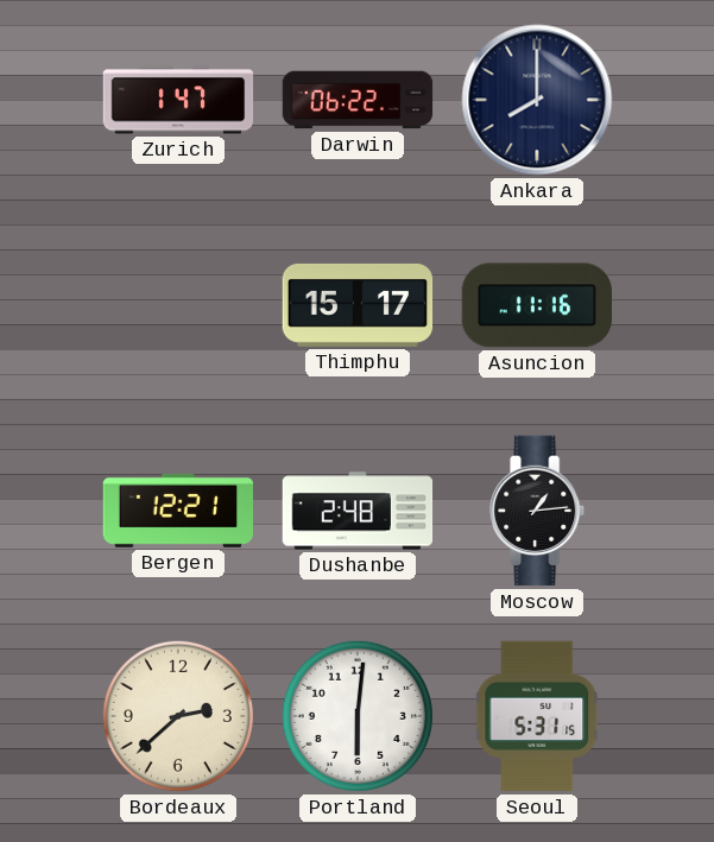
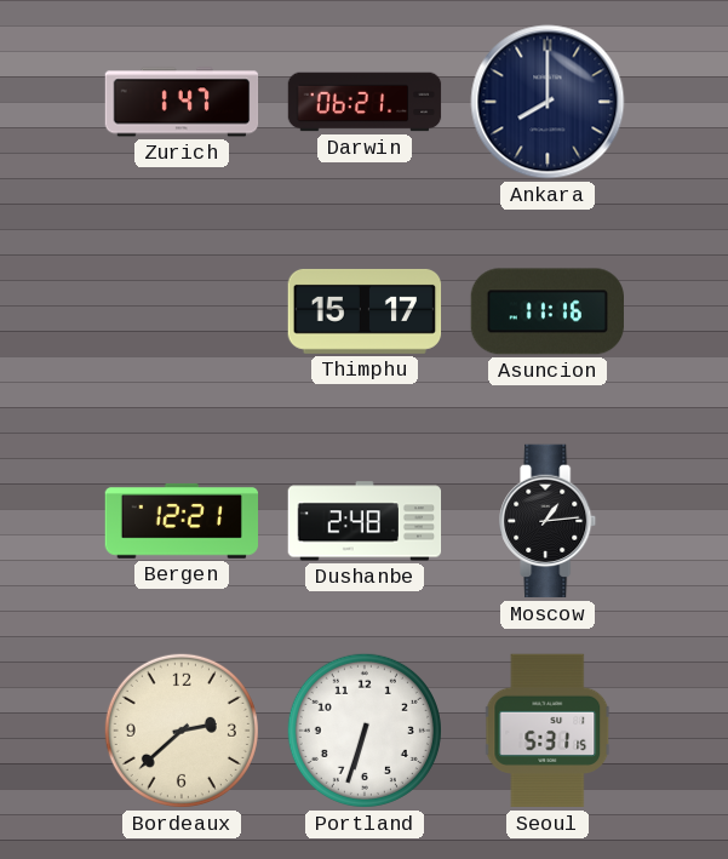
Darwin: 06:22 -> 06:21
Portland: 6:01 -> 6:33
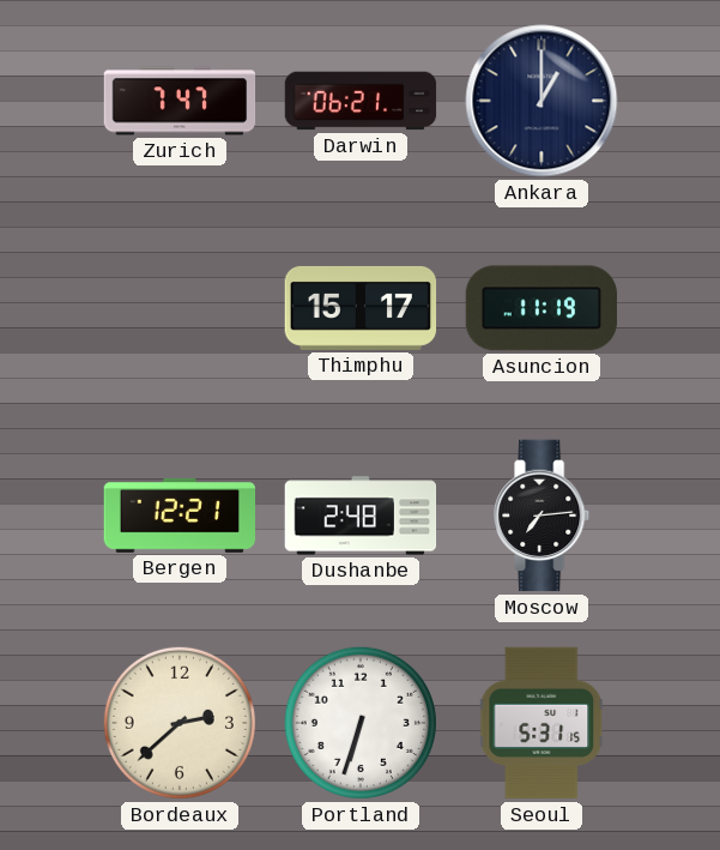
Zurich: 1:47 -> 7:47
Ankara: 8:00 -> 1:00
Asuncion: 11:16 -> 11:19
Moscow: 1:14 -> 7:14
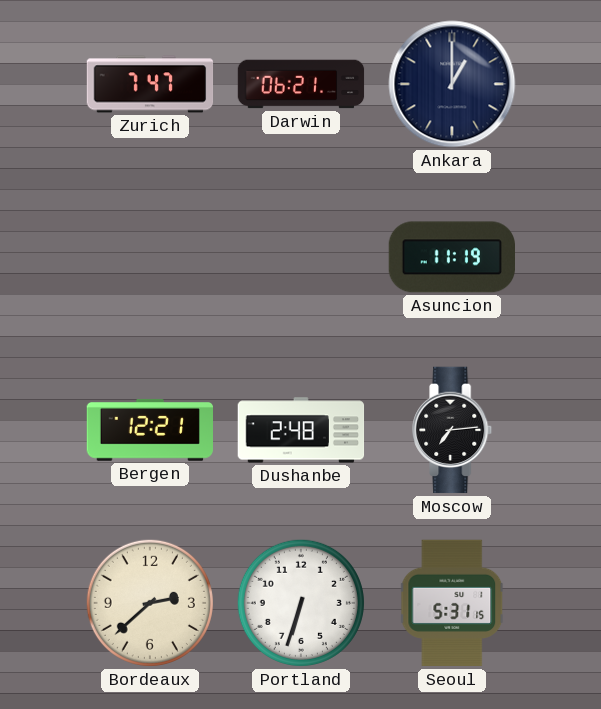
Thimphu: 15:17 -> none
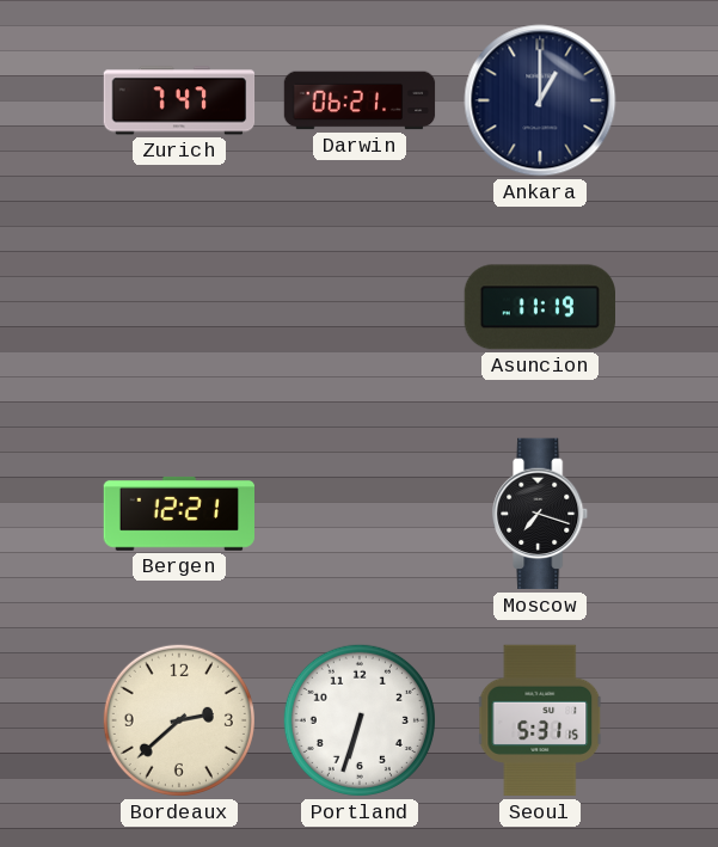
Dushanbe: 2:48 -> none
Moscow: 7:14 -> 7:18
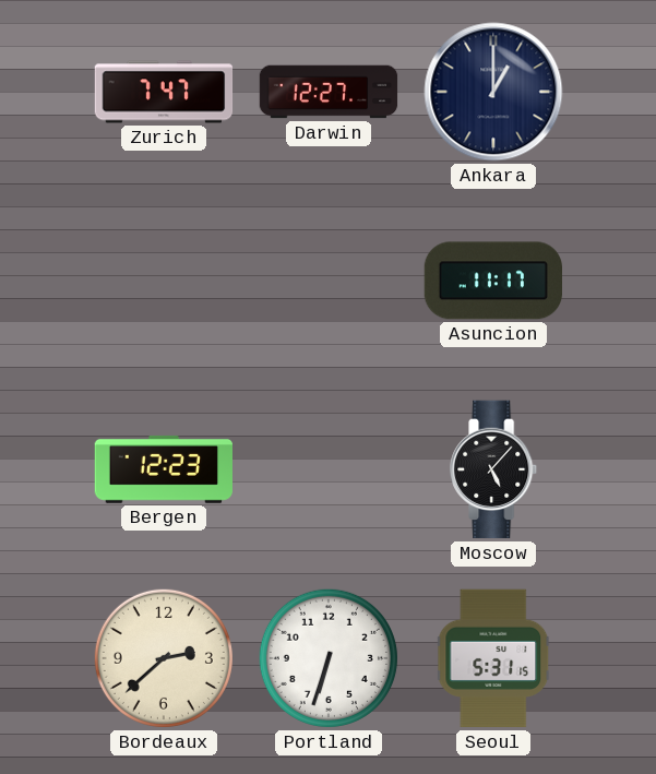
Darwin: 06:21 -> 12:27
Asuncion: 11:19 -> 11:17
Bergen: 12:21 -> 12:23
Moscow: 7:18 -> 5:07
